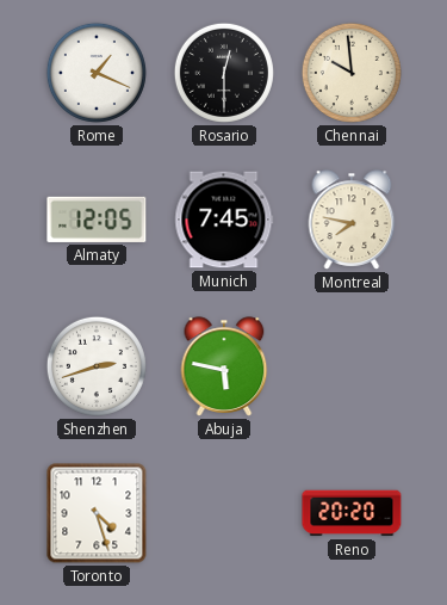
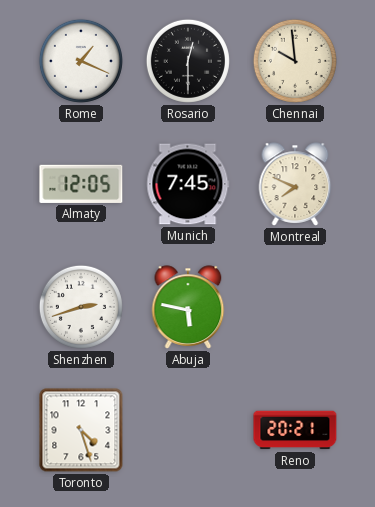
Montreal: 7:47 -> 7:49
Reno: 20:20 -> 20:21
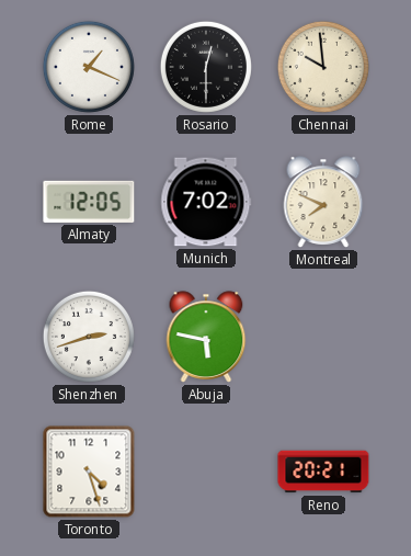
Munich: 7:45 -> 7:02
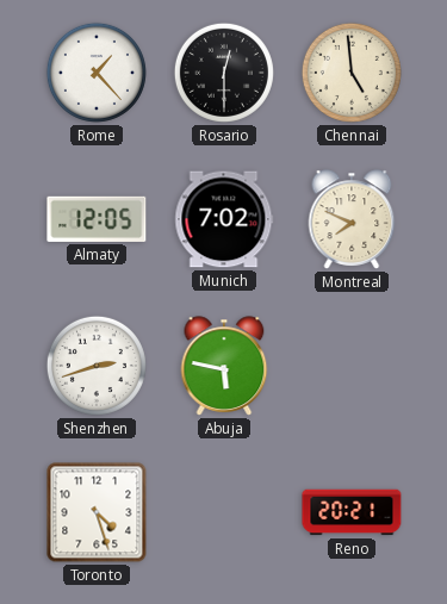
Rome: 1:19 -> 1:23
Chennai: 9:59 -> 4:59
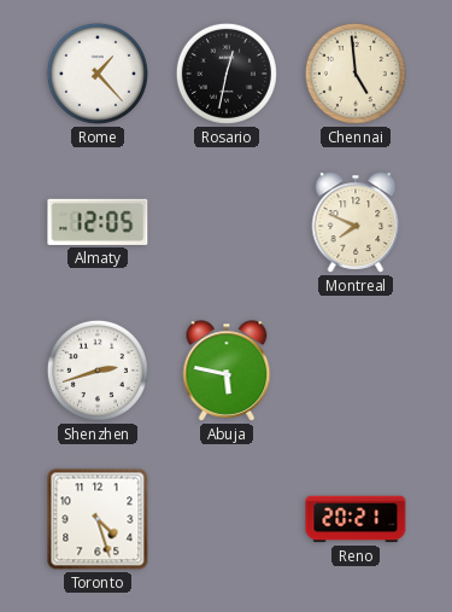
Rosario: 12:30 -> 12:32
Munich: 7:02 -> none
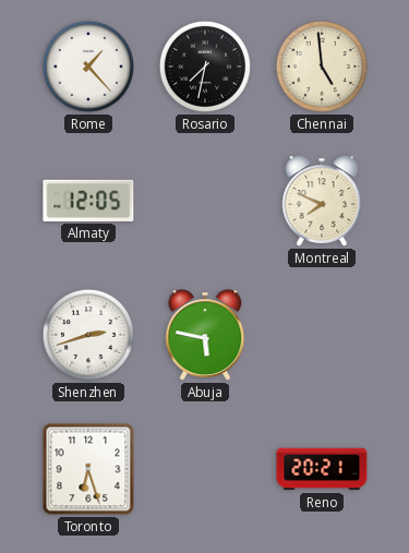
Rosario: 12:32 -> 7:32
Toronto: 4:27 -> 6:27
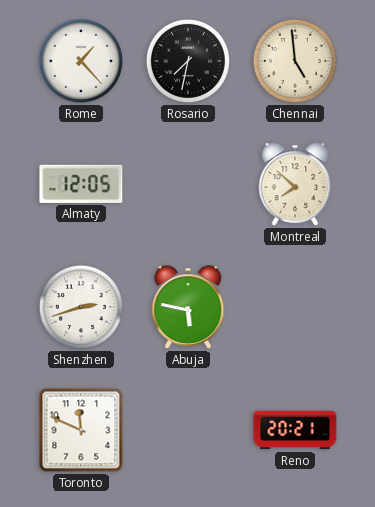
Montreal: 7:49 -> 7:52
Toronto: 6:27 -> 11:49
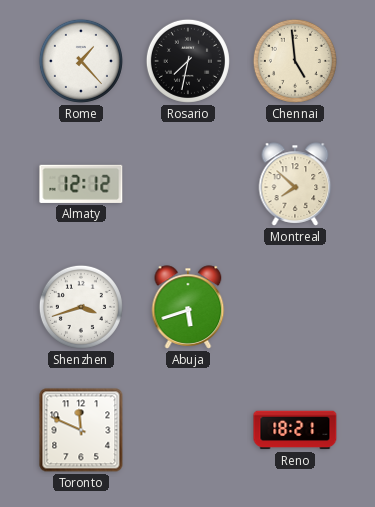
Almaty: 12:05 -> 12:12
Shenzhen: 2:42 -> 3:42
Abuja: 5:47 -> 5:42
Reno: 20:21 -> 18:21
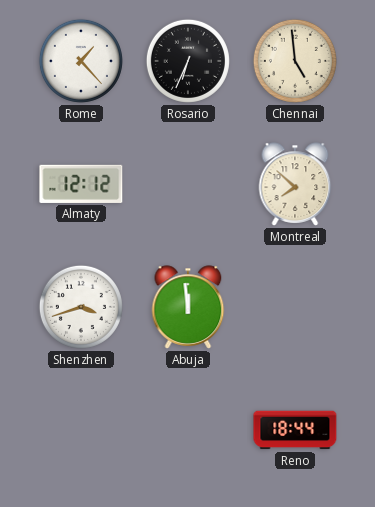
Rosario: 7:32 -> 6:34
Abuja: 5:42 -> 11:59
Toronto: 11:49 -> none
Reno: 18:21 -> 18:44
